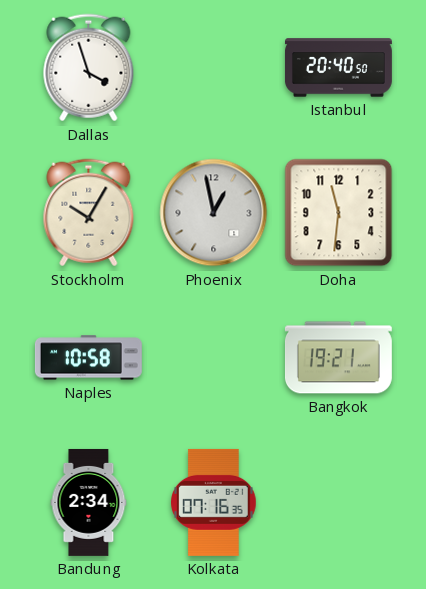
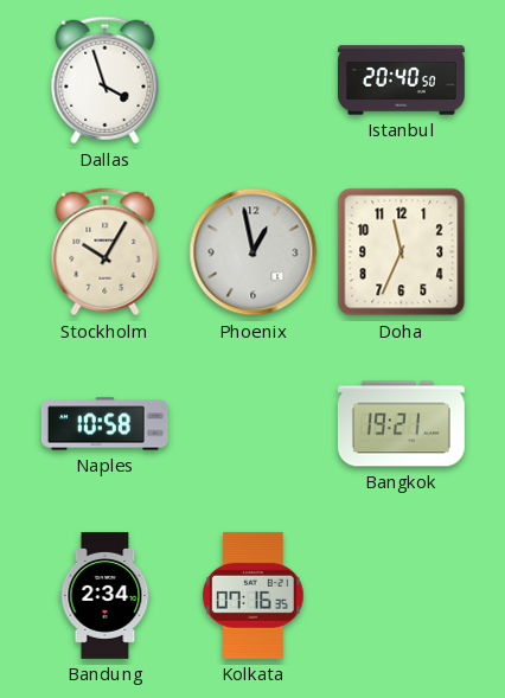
Doha: 11:31 -> 11:34
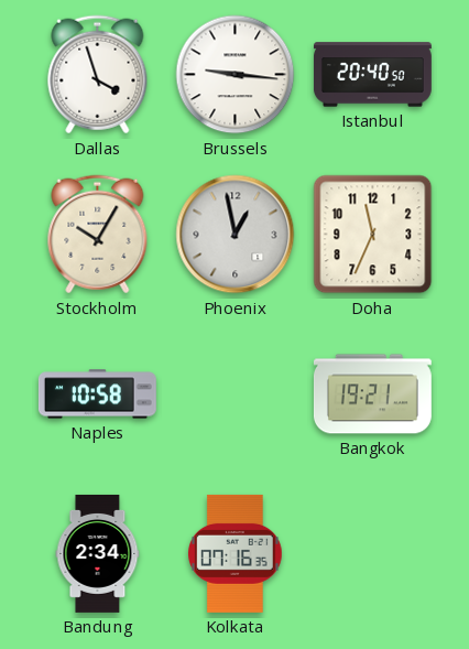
Brussels: none -> 9:16
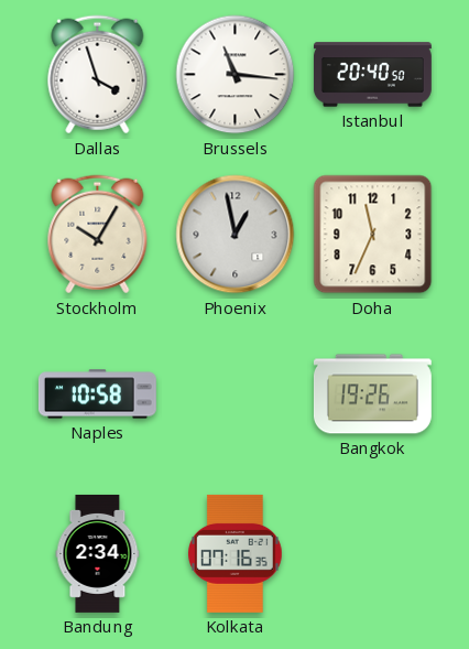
Brussels: 9:16 -> 11:16
Bangkok: 19:21 -> 19:26
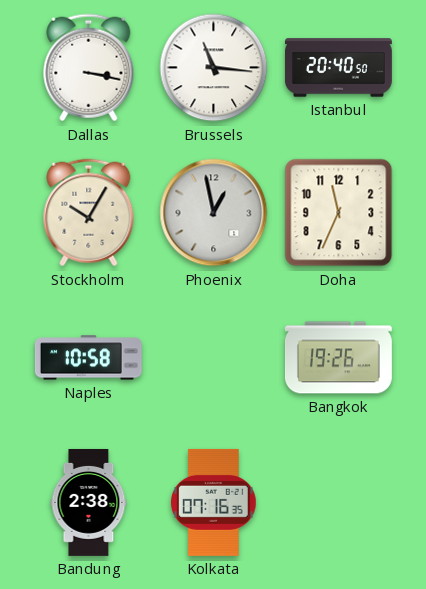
Dallas: 3:57 -> 3:17
Bandung: 2:34 -> 2:38
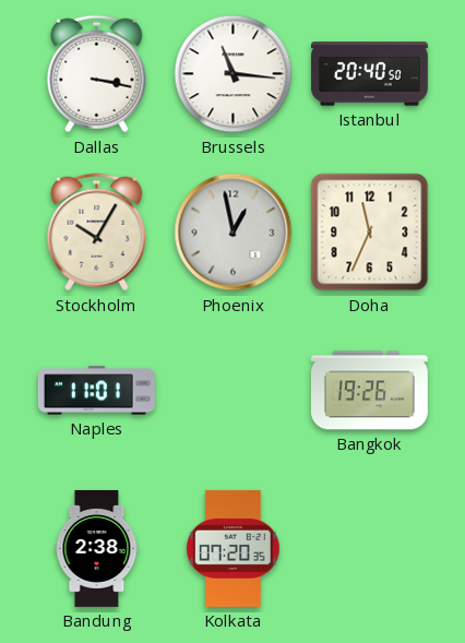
Naples: 10:58 -> 11:01
Kolkata: 07:16 -> 07:20
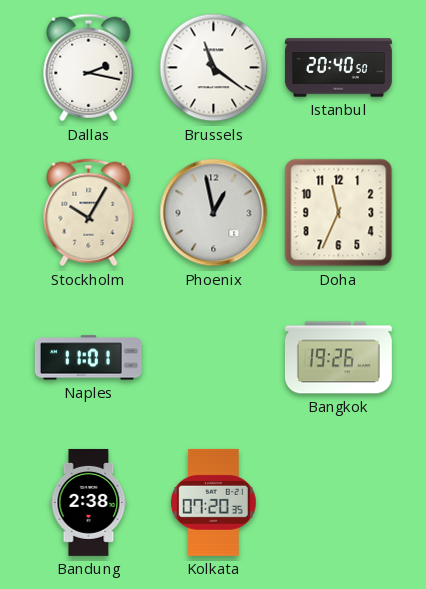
Dallas: 3:17 -> 2:17
Brussels: 11:16 -> 11:21
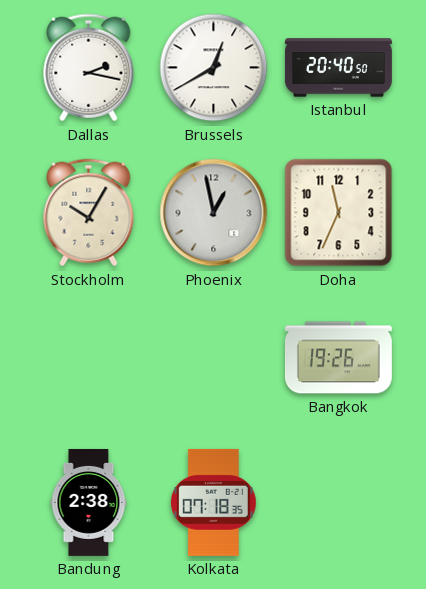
Brussels: 11:21 -> 12:40
Naples: 11:01 -> none
Kolkata: 07:20 -> 07:18
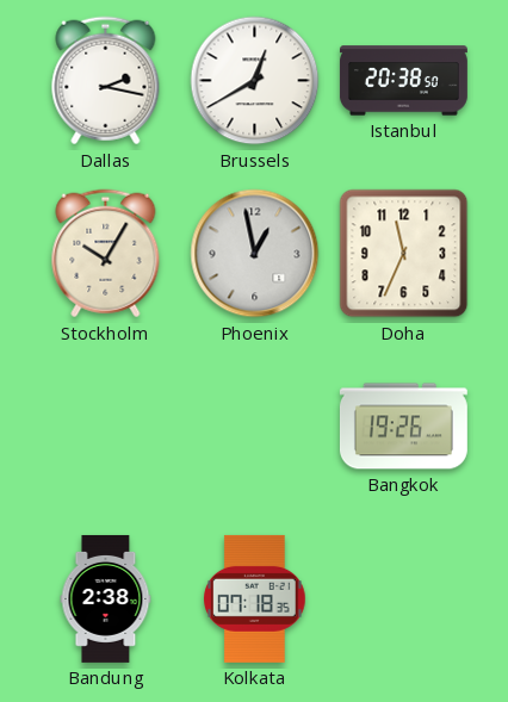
Istanbul: 20:40 -> 20:38
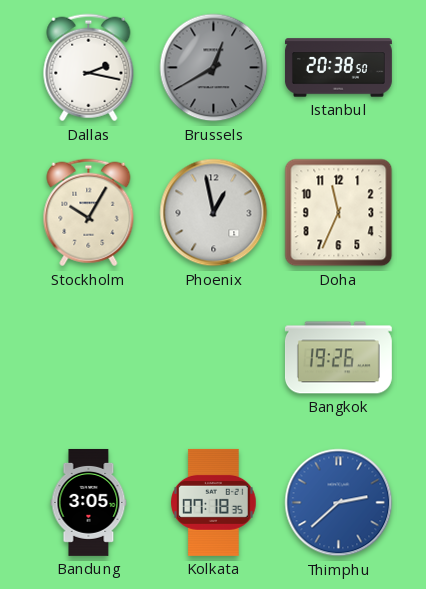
Brussels dial: white -> grey
Bandung: 2:38 -> 3:05
Thimphu: none -> 2:38
